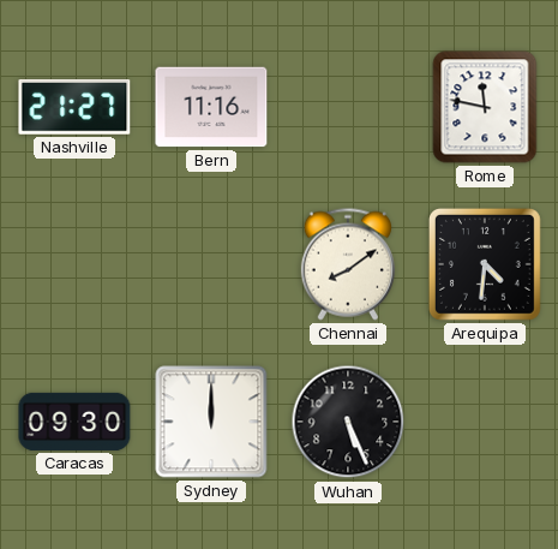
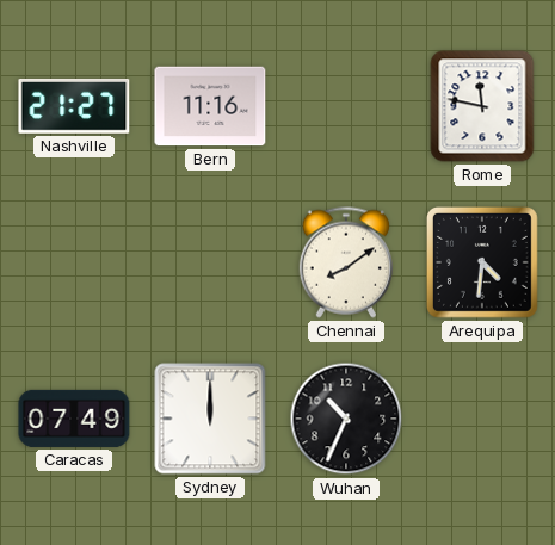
Caracas: 09:30 -> 07:49
Wuhan: 5:26 -> 10:34
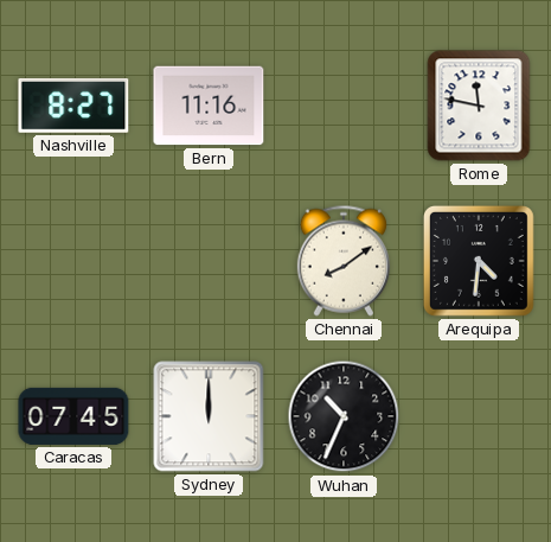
Nashville: 21:27 -> 8:27
Caracas: 07:49 -> 07:45
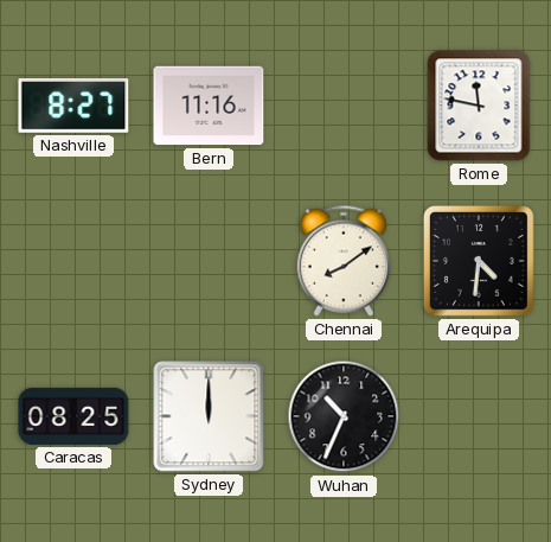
Caracas: 07:45 -> 08:25
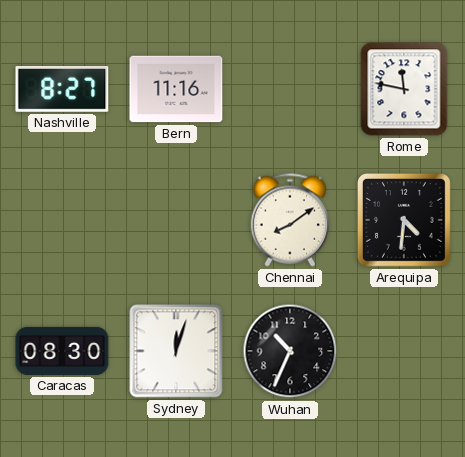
Caracas: 08:25 -> 08:30
Sydney: 12:00 -> 12:03
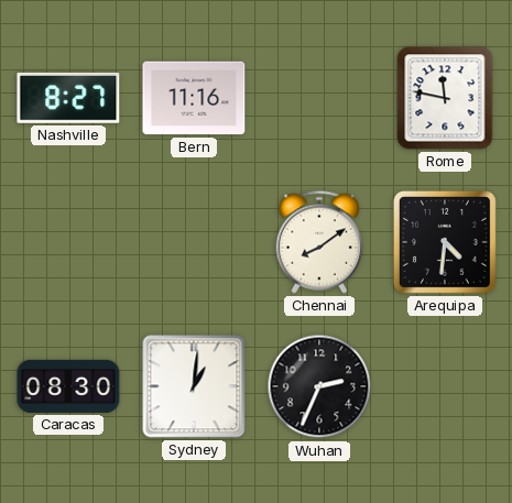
Sydney: 12:03 -> 1:01
Wuhan: 10:34 -> 2:34
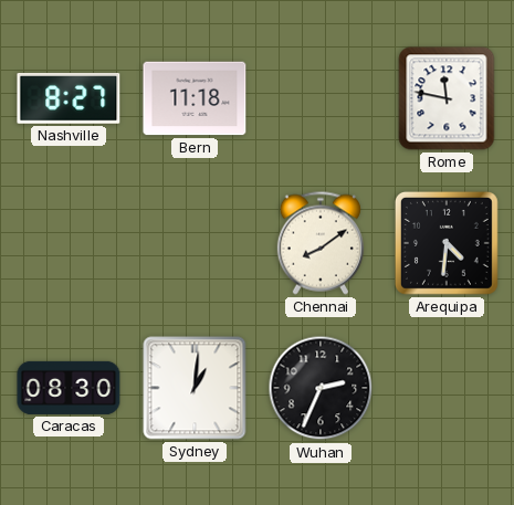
Bern: 11:16 -> 11:18
